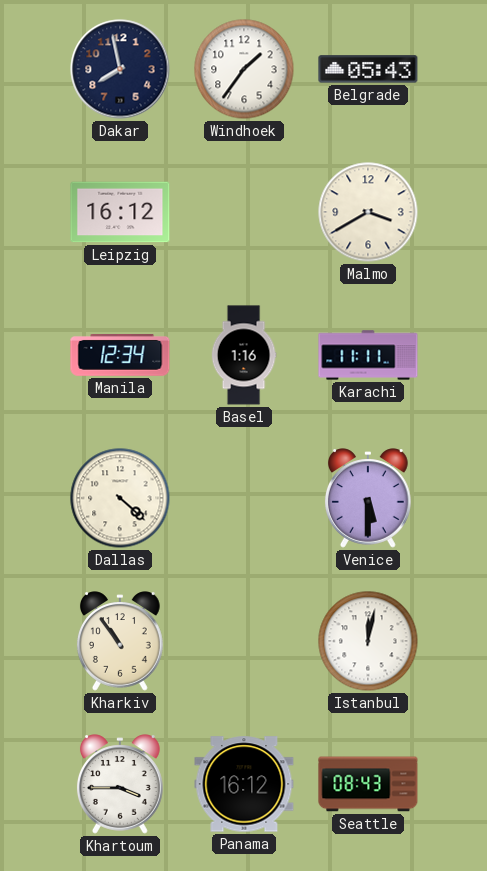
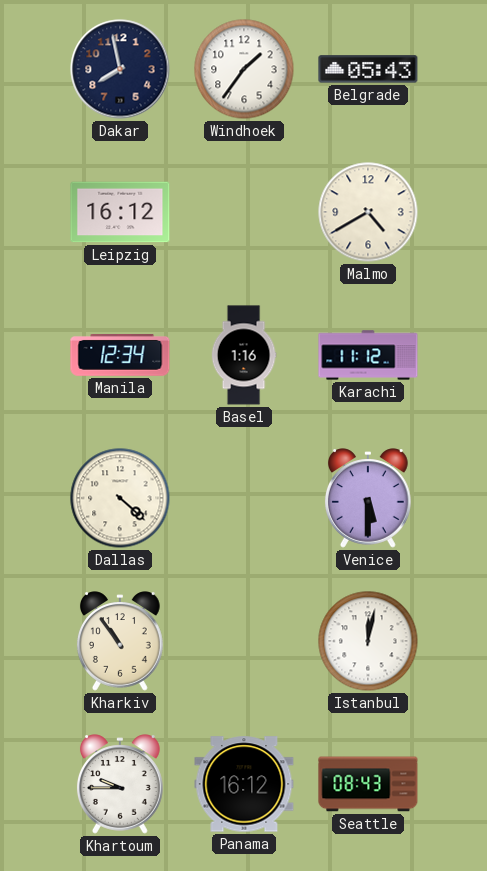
Malmo: 3:40 -> 4:40
Karachi: 11:11 -> 11:12
Khartoum: 3:45 -> 9:45
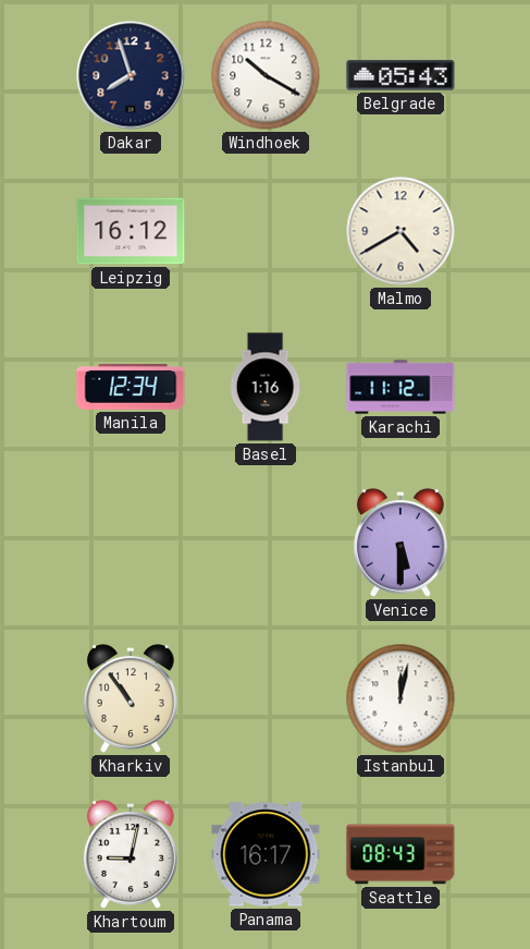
Dakar: 7:58 -> 7:57
Windhoek: 1:36 -> 10:20
Dallas: 4:22 -> none
Khartoum: 9:45 -> 9:02
Panama: 16:12 -> 16:17
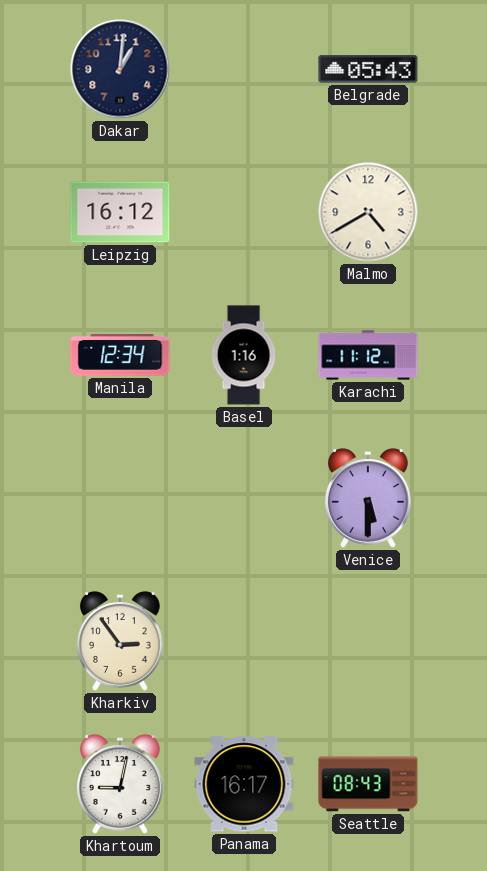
Dakar: 7:57 -> 1:01
Windhoek: 10:20 -> none
Kharkiv: 10:54 -> 2:54
Istanbul: 12:02 -> none
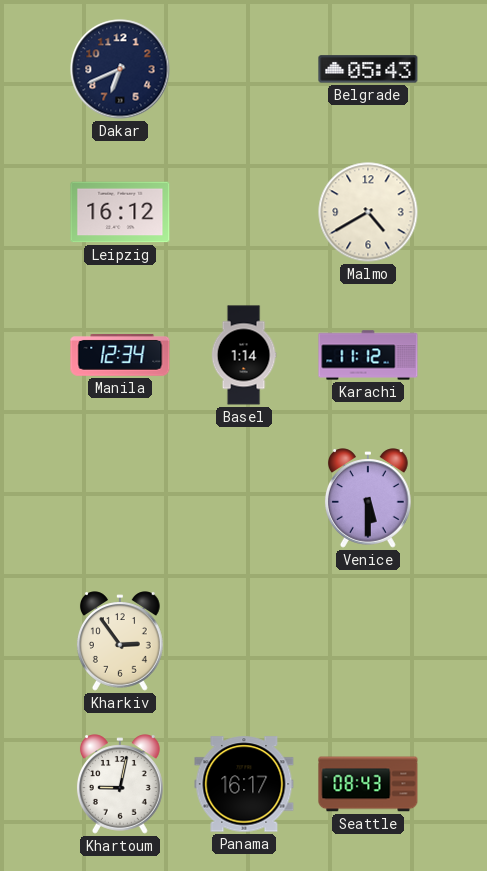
Dakar: 1:01 -> 6:41
Basel: 1:16 -> 1:14
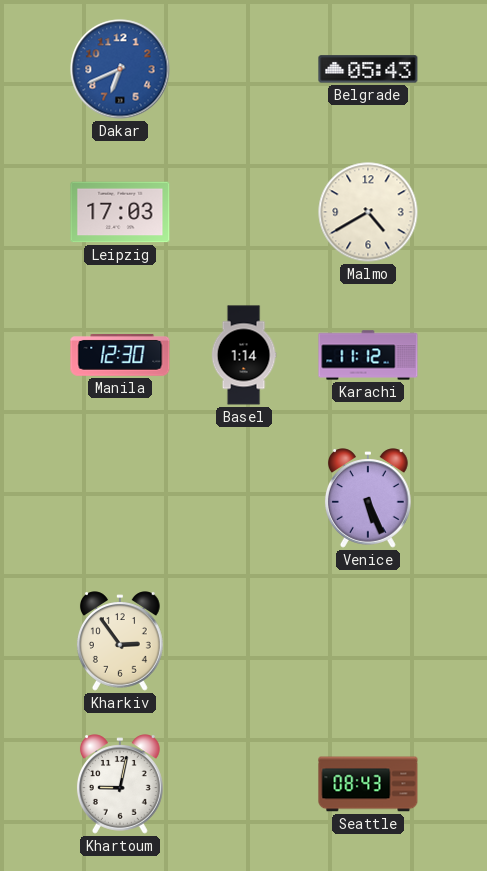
Dakar dial: navy -> blue
Leipzig: 16:12 -> 17:03
Manila: 12:34 -> 12:30
Venice: 5:30 -> 5:26
Panama: 16:17 -> none
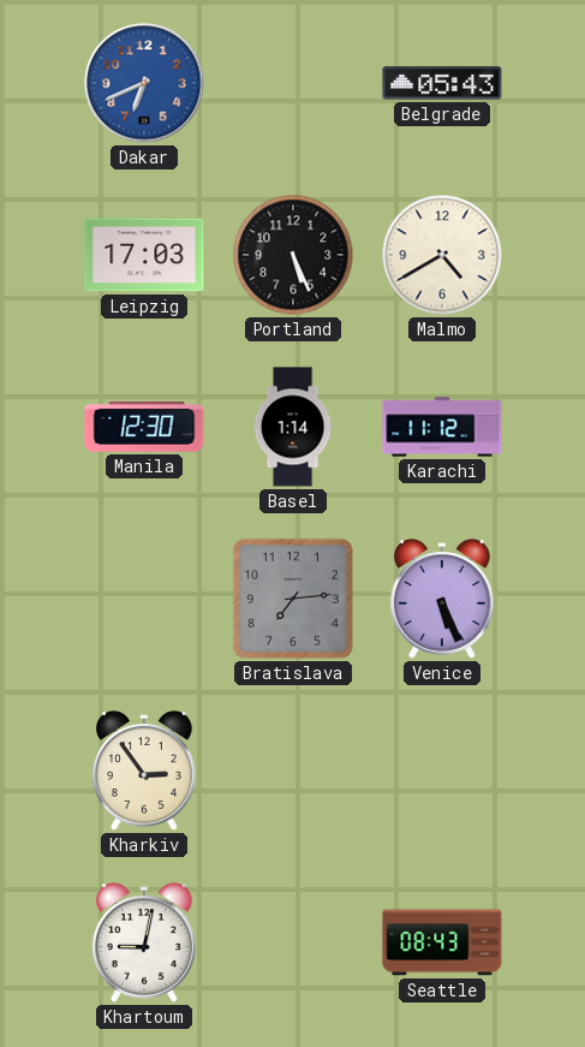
Portland: none -> 5:26
Bratislava: none -> 7:14
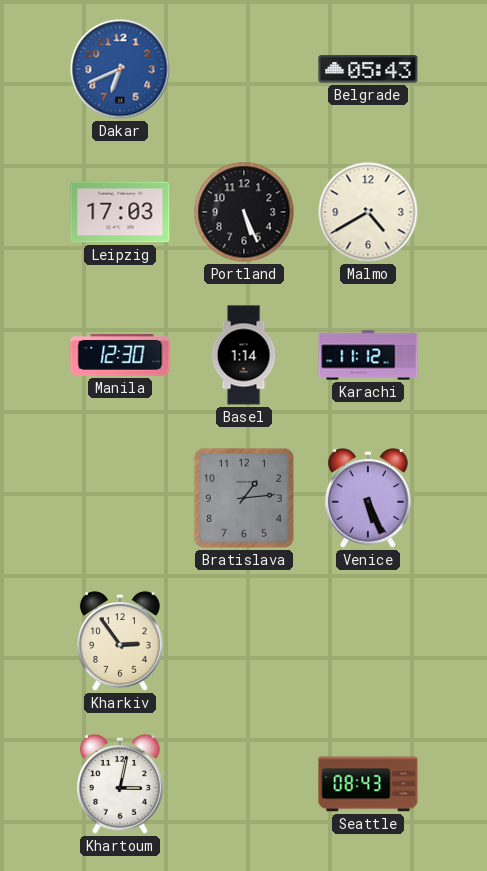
Bratislava: 7:14 -> 1:14
Khartoum: 9:02 -> 3:02
